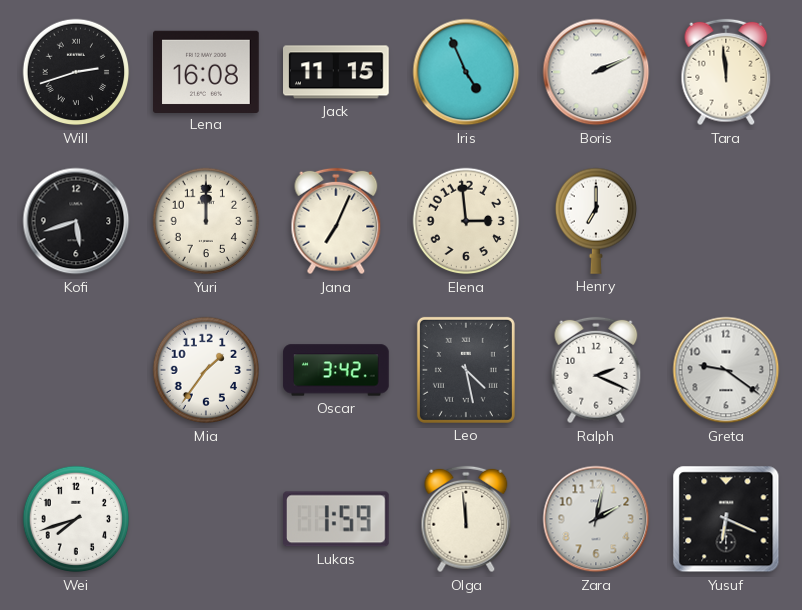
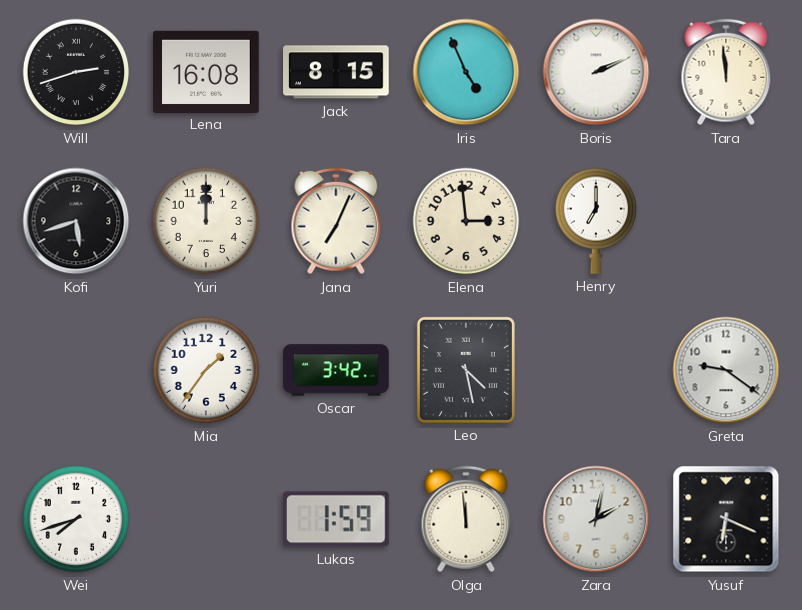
Jack: 11:15 -> 8:15
Ralph: 2:19 -> none
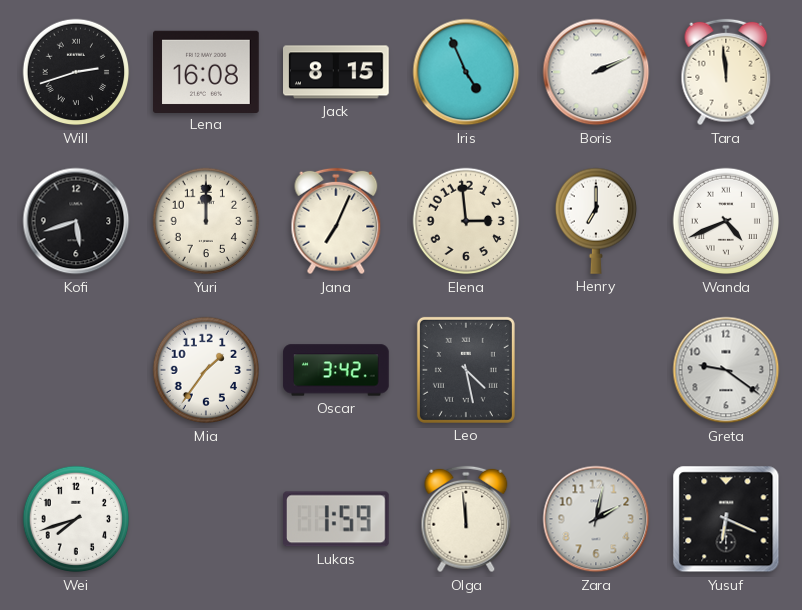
Wanda: none -> 4:41
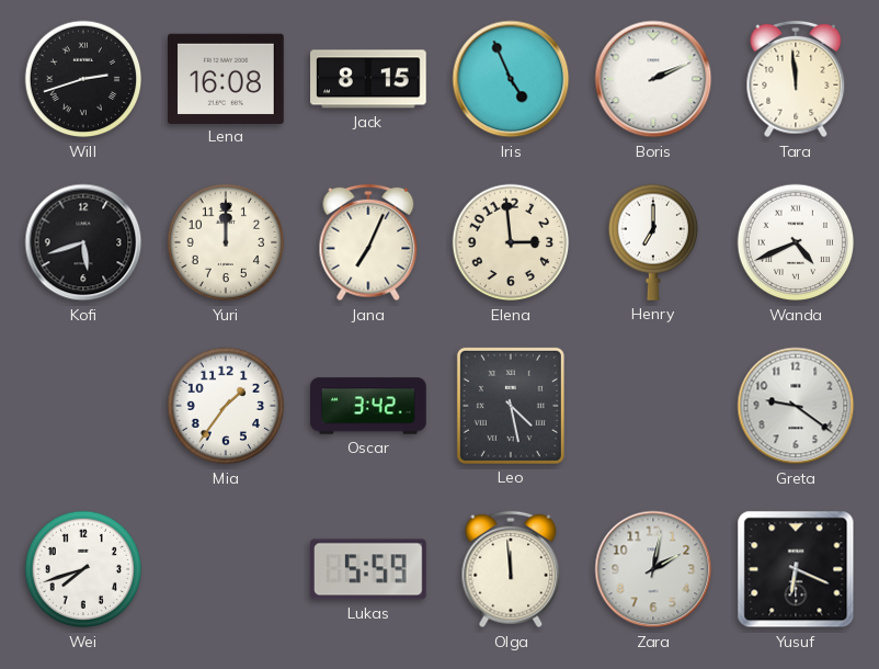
Lukas: 1:59 -> 5:59
